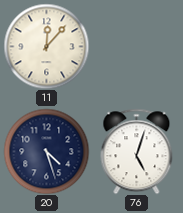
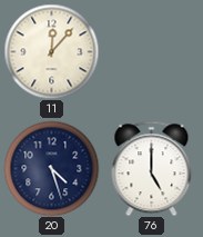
76: 5:03 -> 5:00
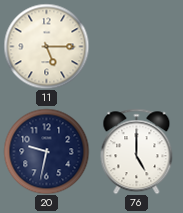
11: 12:07 -> 5:15
20: 4:27 -> 9:32
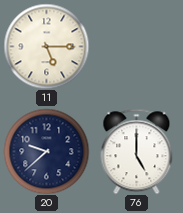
20: 9:32 -> 9:38
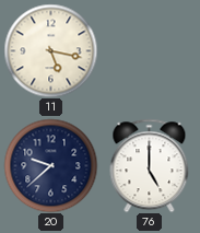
11: 5:15 -> 5:17
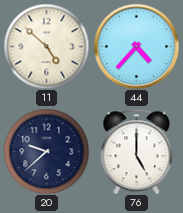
11: 5:17 -> 4:52
44: none -> 4:37
